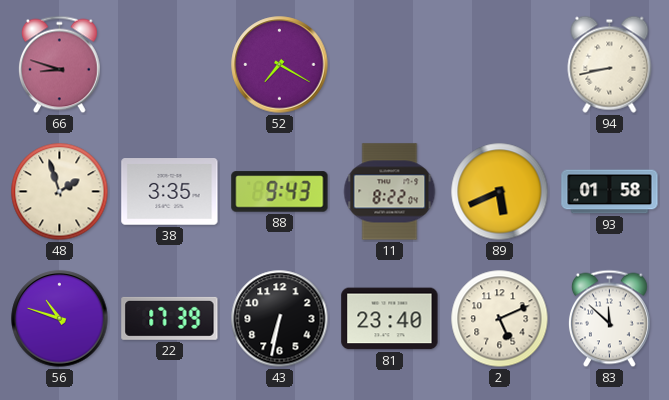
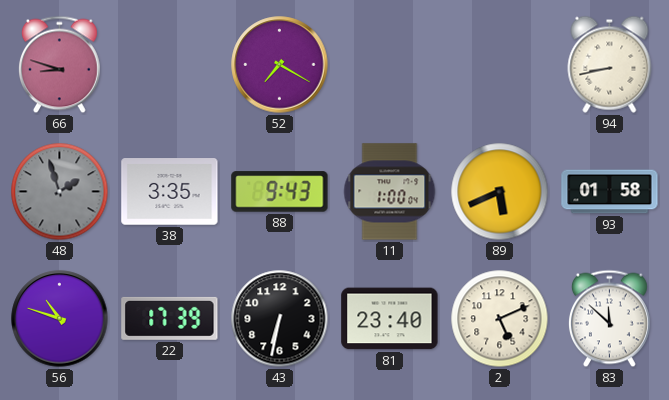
48 dial: cream -> grey
11: 8:22 -> 1:00
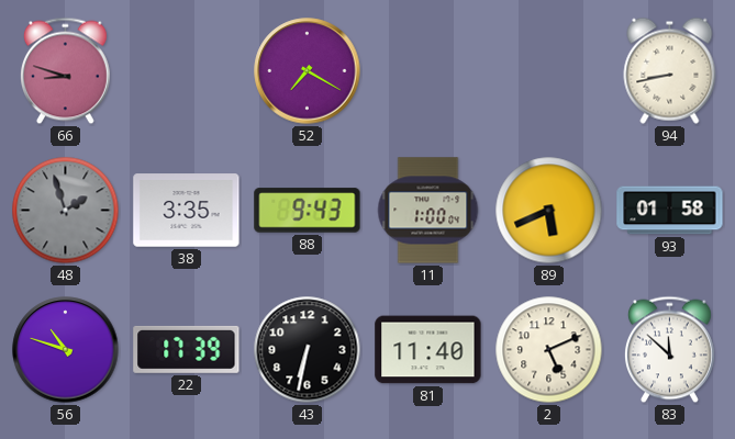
81: 23:40 -> 11:40
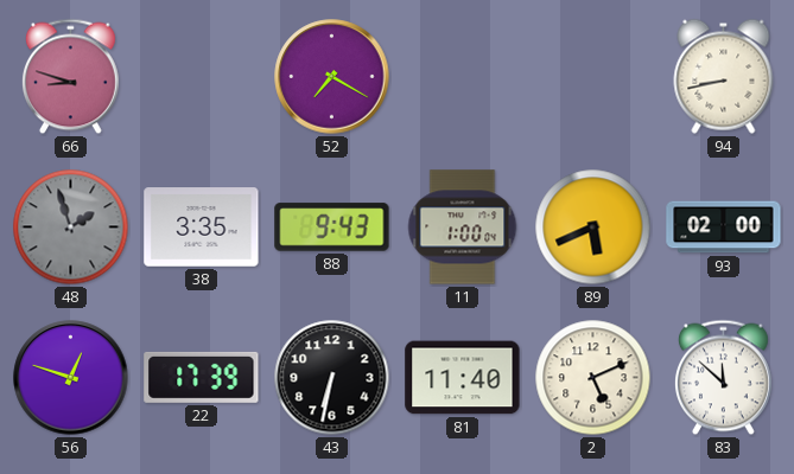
93: 01:58 -> 02:00
56: 10:48 -> 12:48
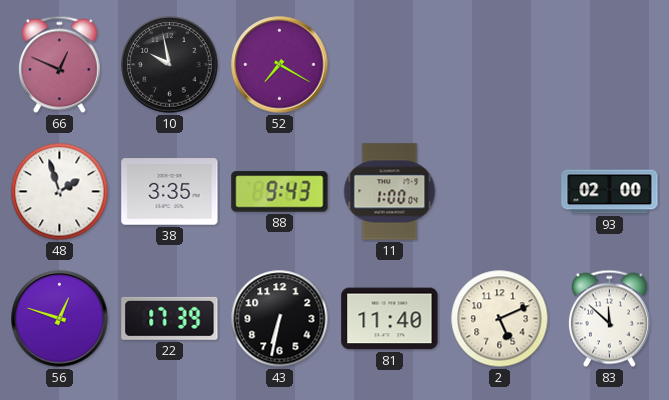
66: 8:48 -> 12:49
10: none -> 9:58
94: 8:43 -> none
48 dial: grey -> white
89: 5:41 -> none
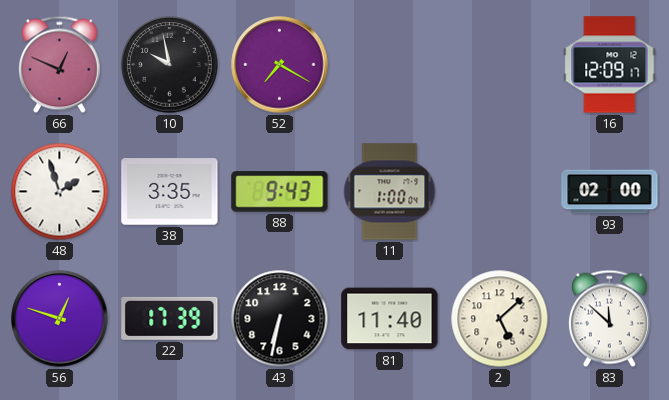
16: none -> 12:09
2: 5:11 -> 5:08
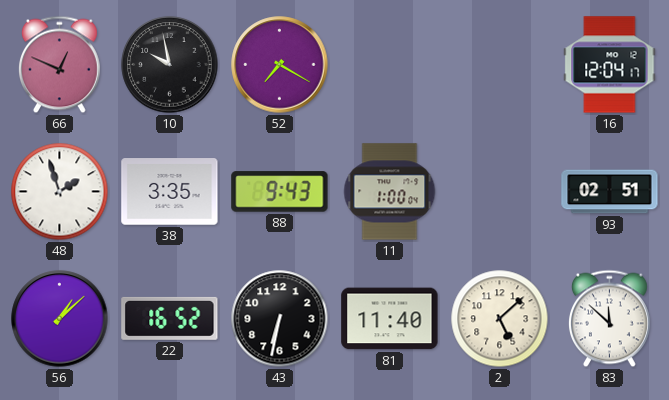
16: 12:09 -> 12:04
93: 02:00 -> 02:51
56: 12:48 -> 1:08
22: 17:39 -> 16:52
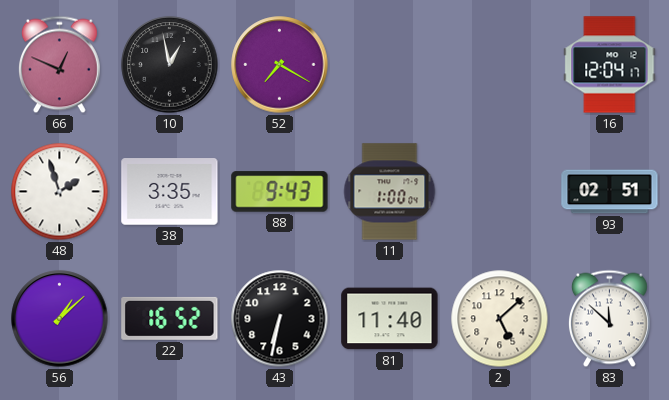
10: 9:58 -> 12:58
